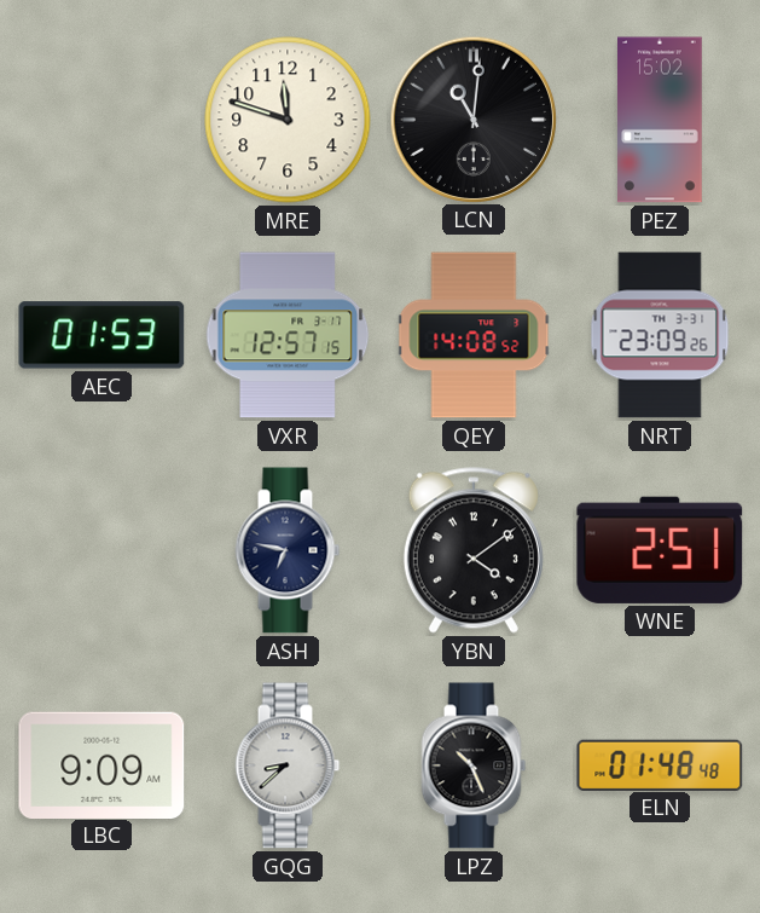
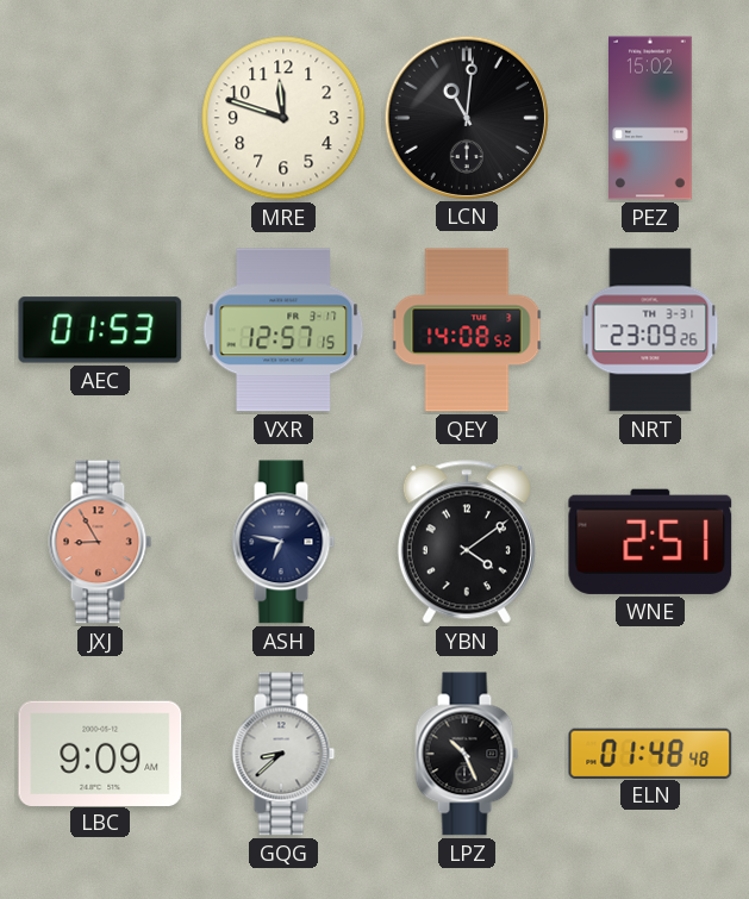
JXJ: none -> 8:55
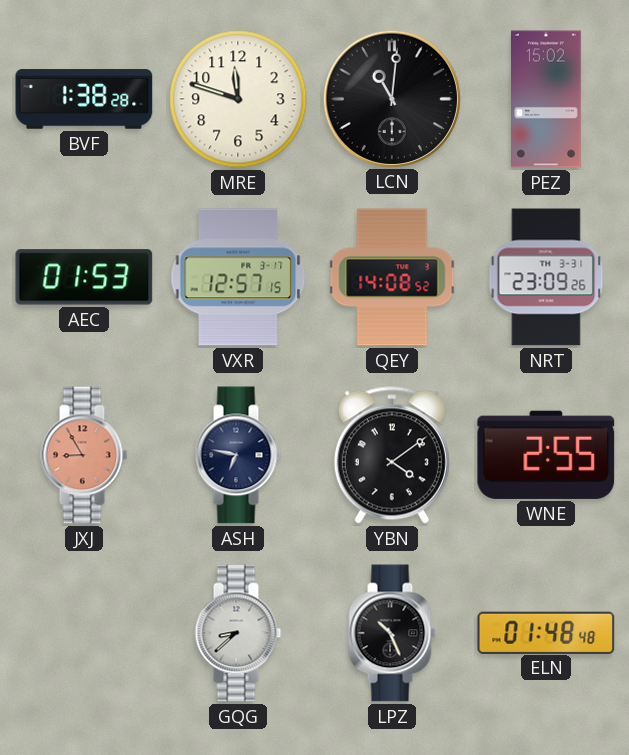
BVF: none -> 1:38
WNE: 2:51 -> 2:55
LBC: 9:09 -> none
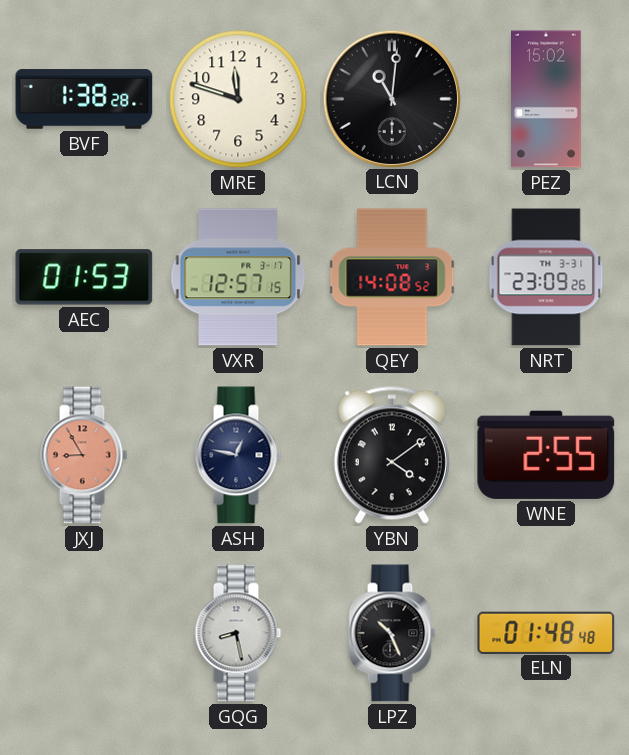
ASH: 6:47 -> 12:47
GQG: 8:38 -> 8:28
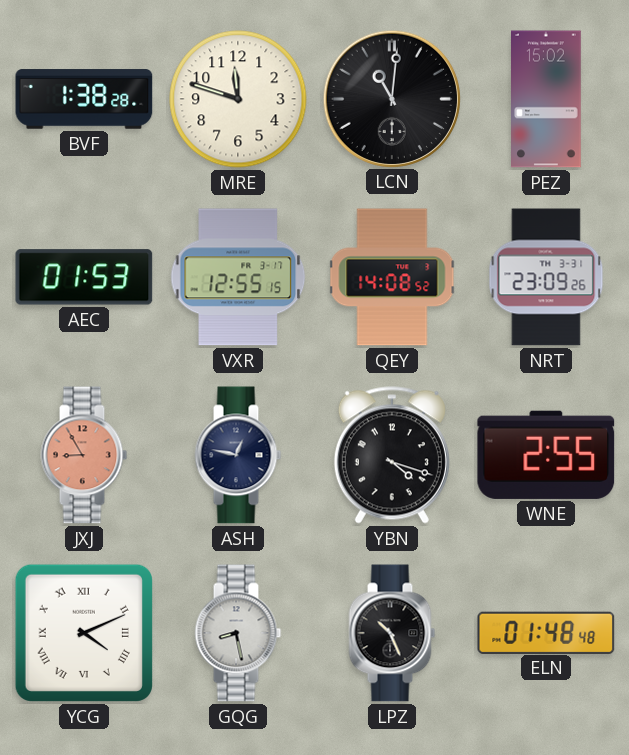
VXR: 12:57 -> 12:55
YBN: 4:09 -> 4:18
YCG: none -> 4:11
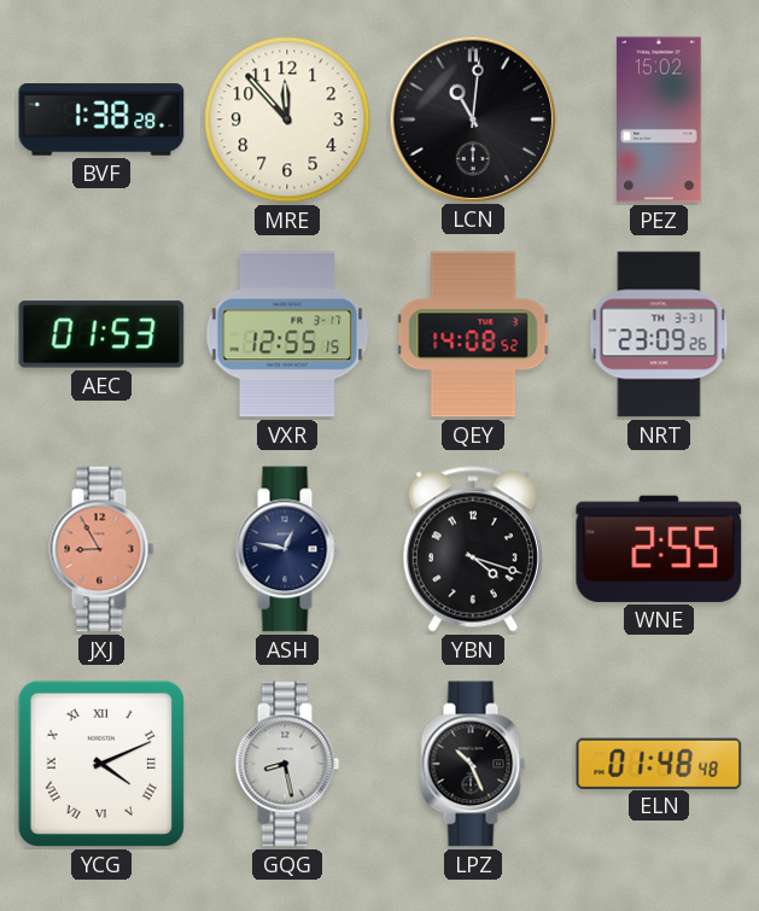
MRE: 11:48 -> 11:53
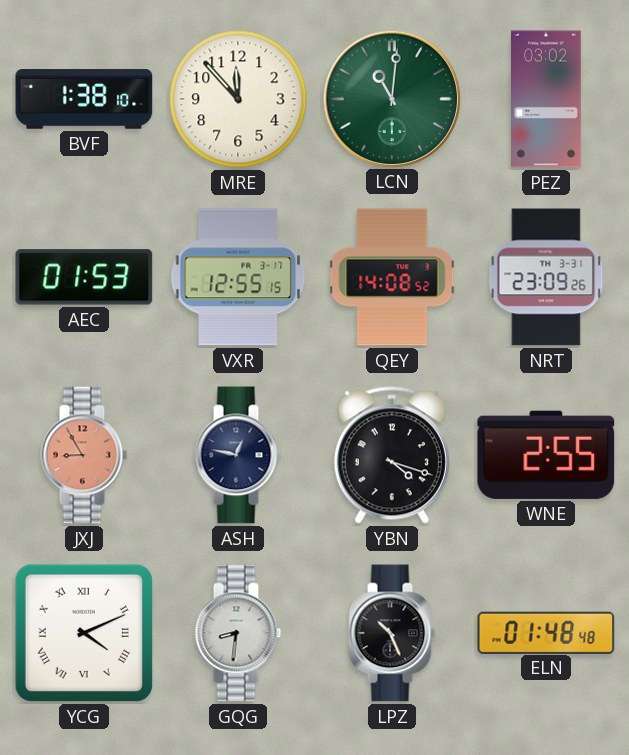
BVF: 1:38:28 -> 1:38:10
LCN dial: black -> green
PEZ: 15:02 -> 03:02
GQG: 8:28 -> 8:31
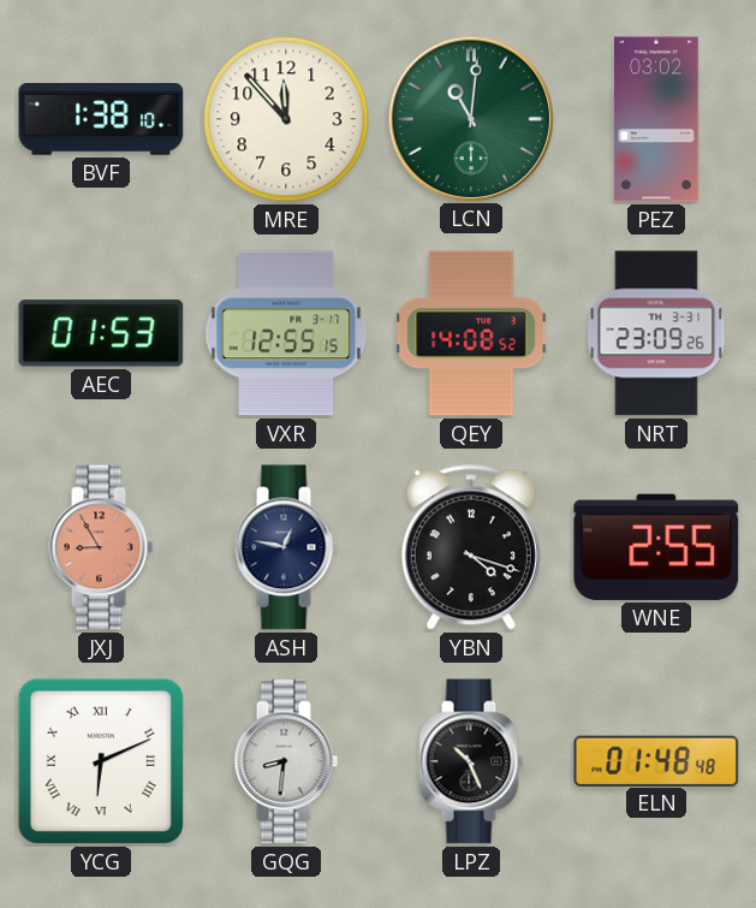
YCG: 4:11 -> 6:11
